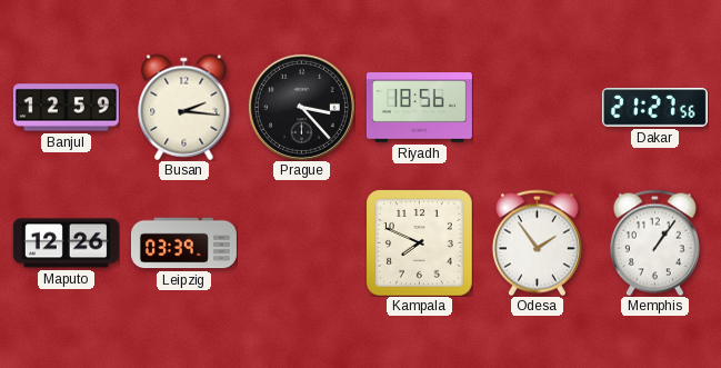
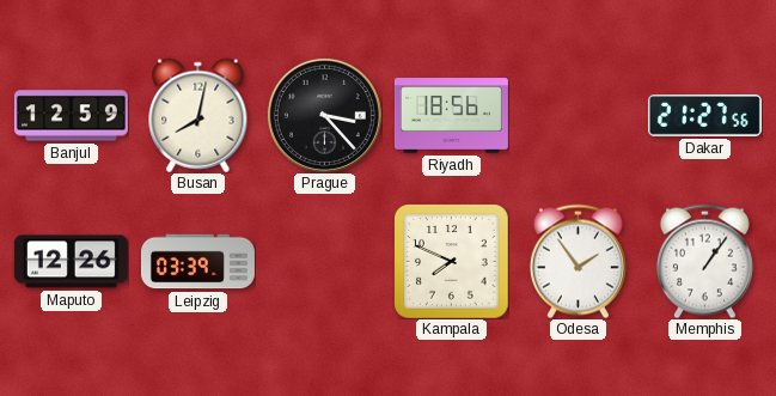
Busan: 2:16 -> 8:02
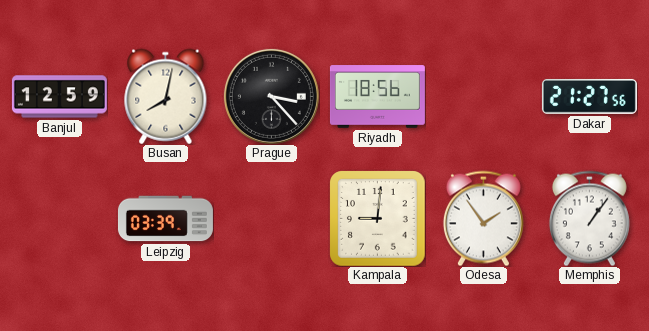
Maputo: 12:26 -> none
Kampala: 7:49 -> 9:01
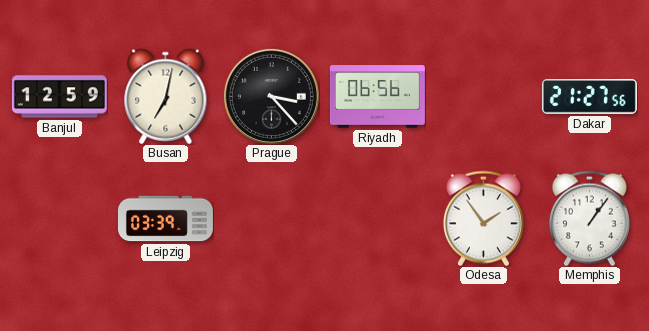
Busan: 8:02 -> 7:02
Riyadh: 18:56 -> 06:56
Kampala: 9:01 -> none
